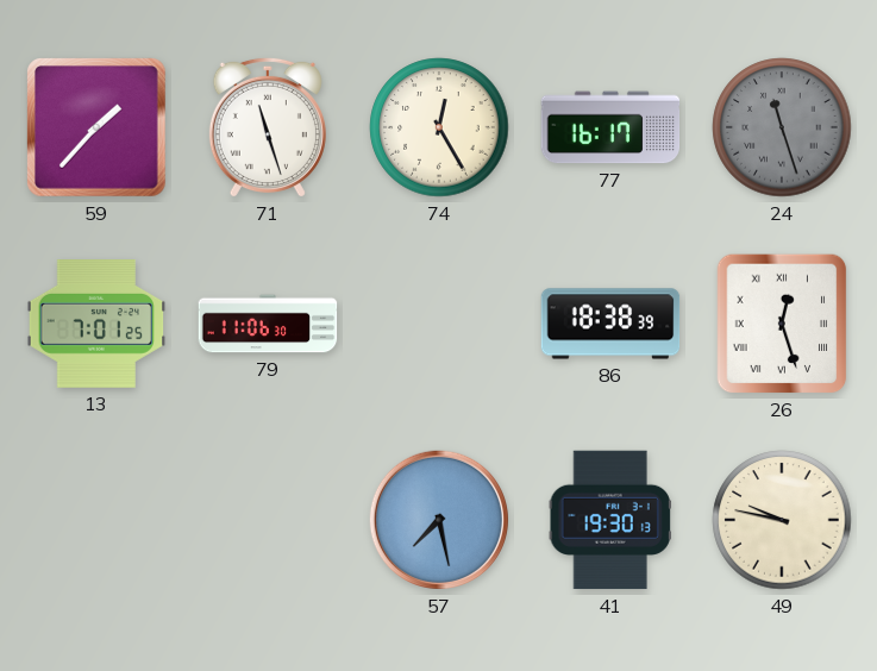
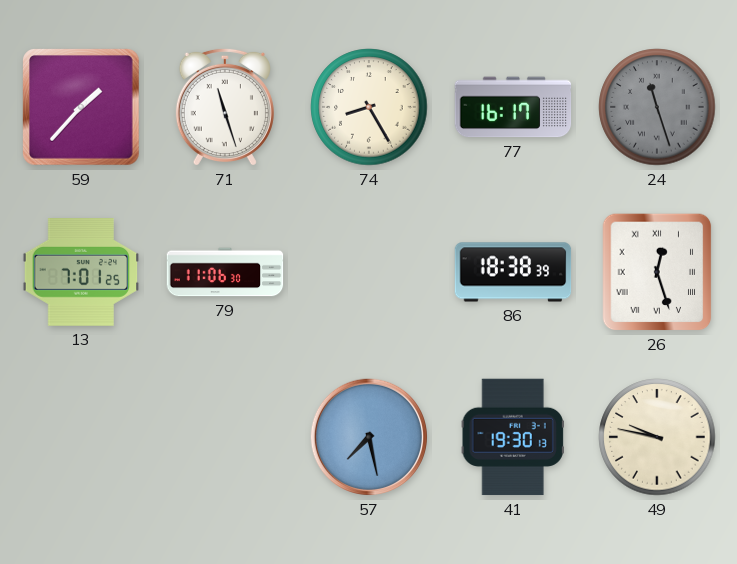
74: 12:25 -> 8:25
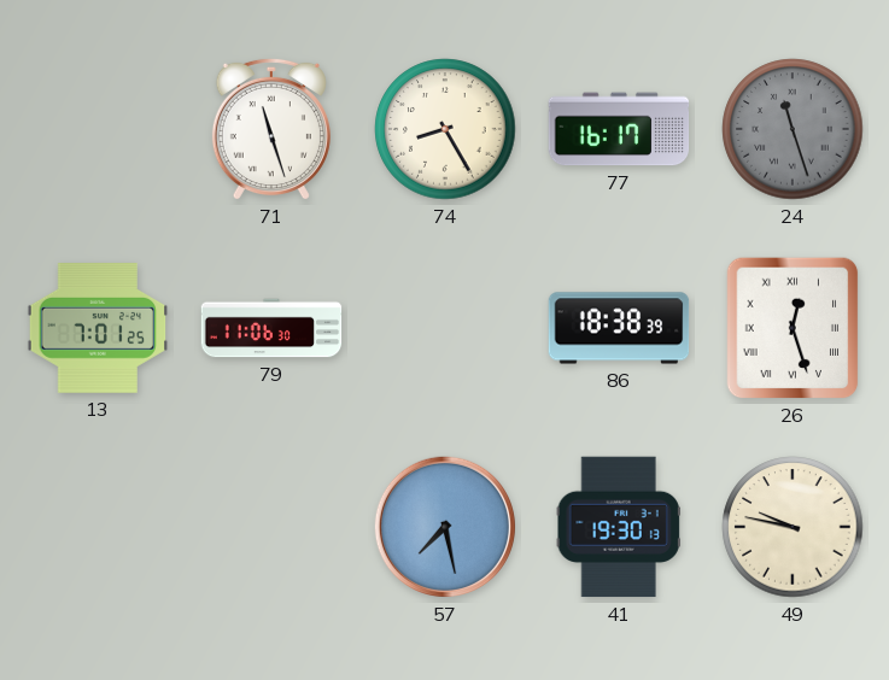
59: 1:37 -> none
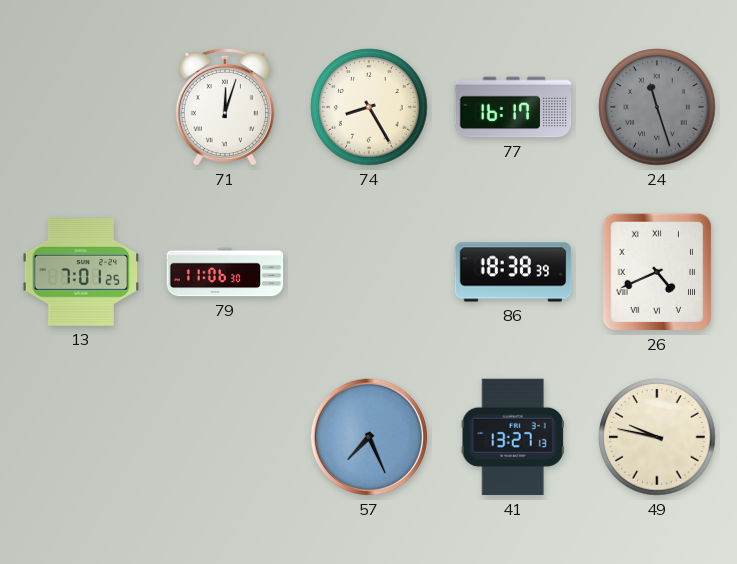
71: 11:27 -> 12:03
26: 12:27 -> 4:41
57: 7:28 -> 7:26
41: 19:30 -> 13:27
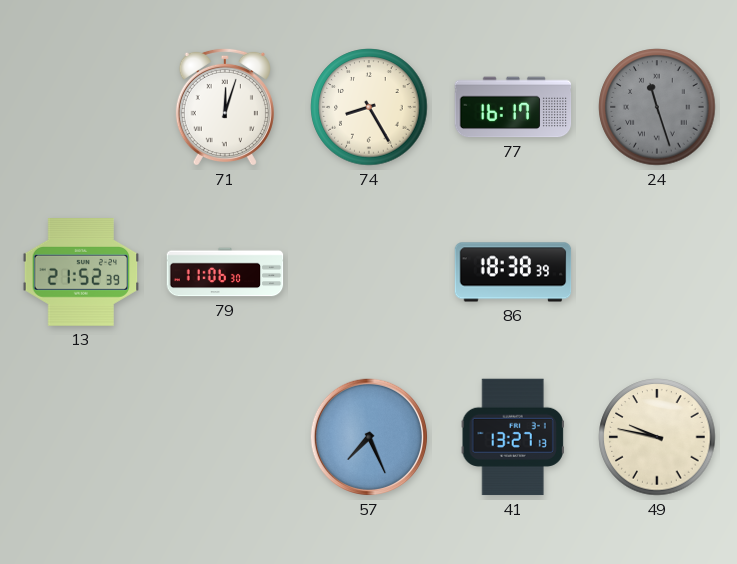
13: 7:01 -> 21:52
26: 4:41 -> none
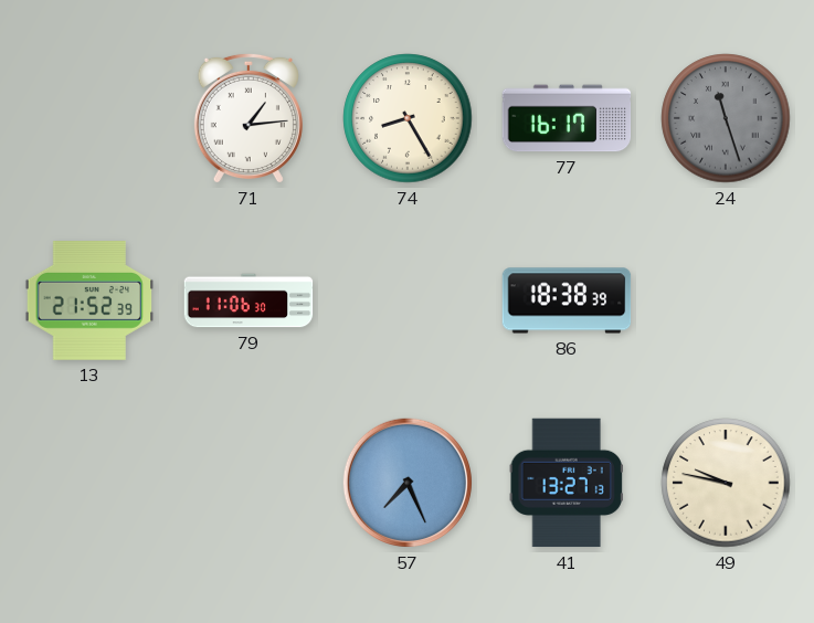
71: 12:03 -> 1:14
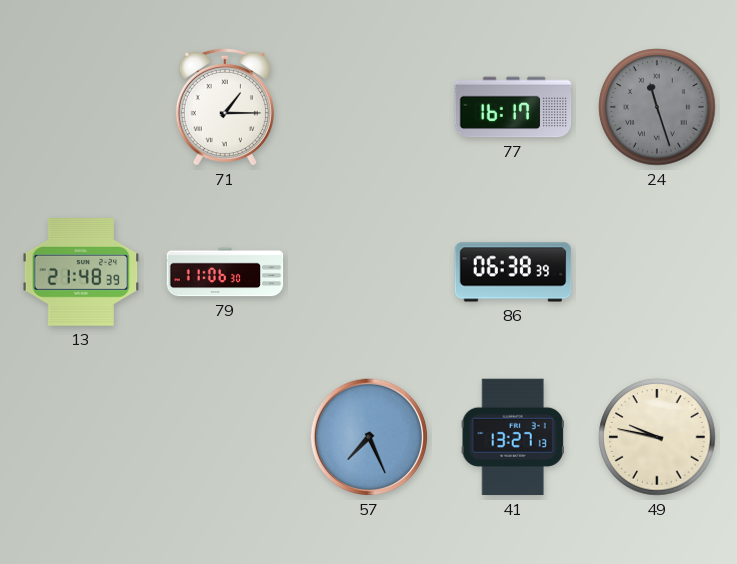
71: 1:14 -> 1:15
74: 8:25 -> none
13: 21:52 -> 21:48
86: 18:38 -> 06:38
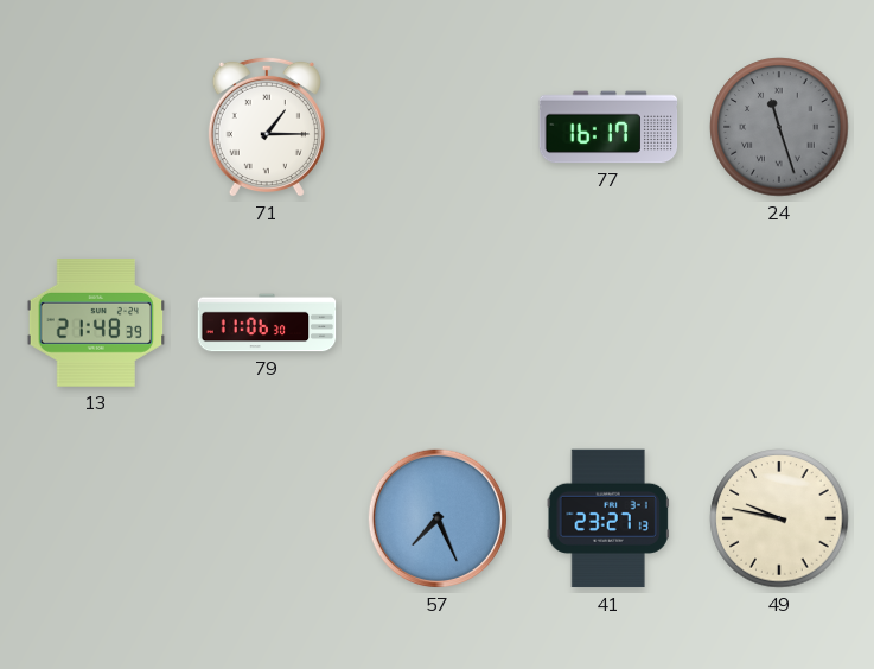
86: 06:38 -> none
41: 13:27 -> 23:27
